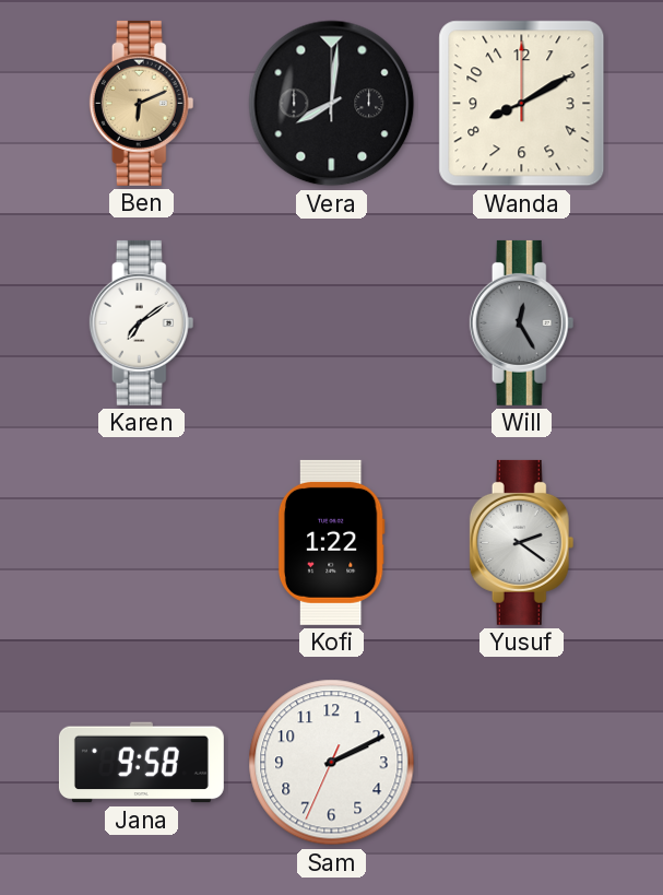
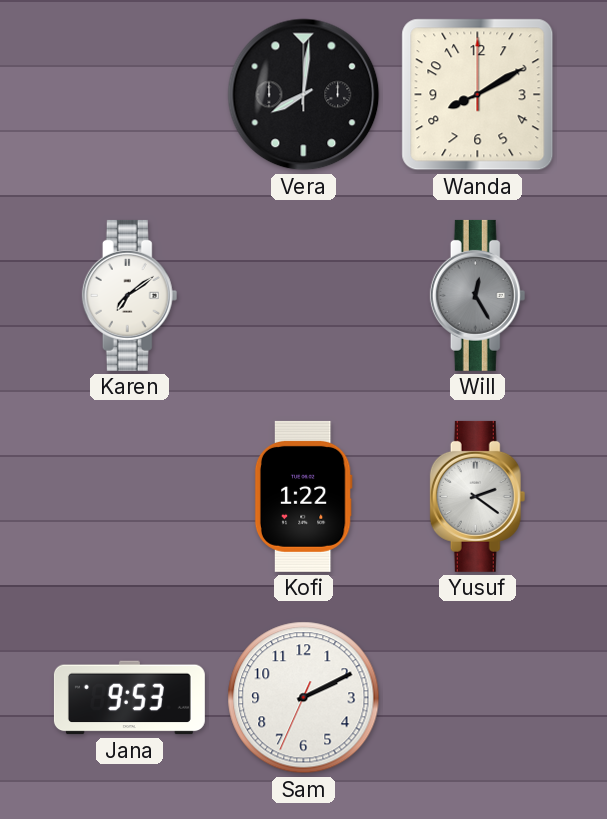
Ben: 6:11 -> none
Jana: 9:58 -> 9:53
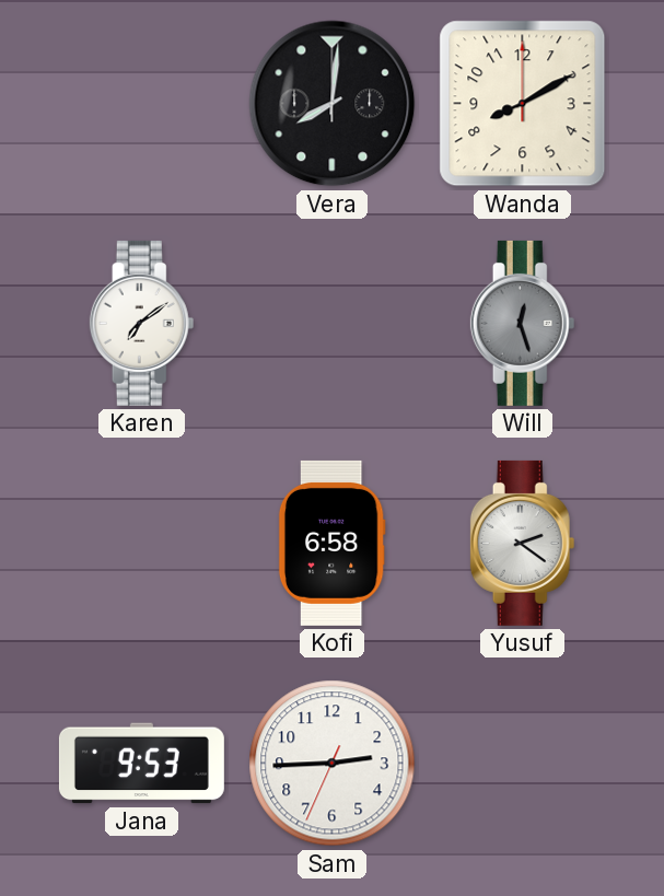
Will: 12:25 -> 12:27
Kofi: 1:22 -> 6:58
Sam: 2:10 -> 2:44
